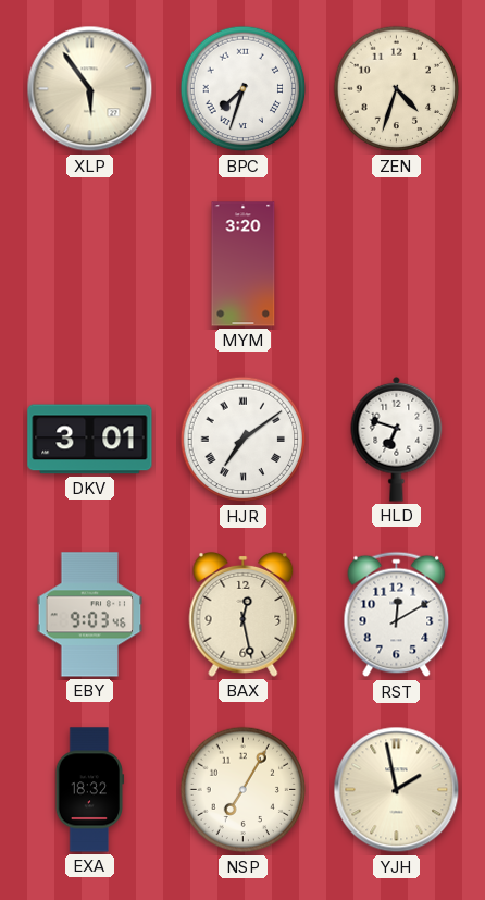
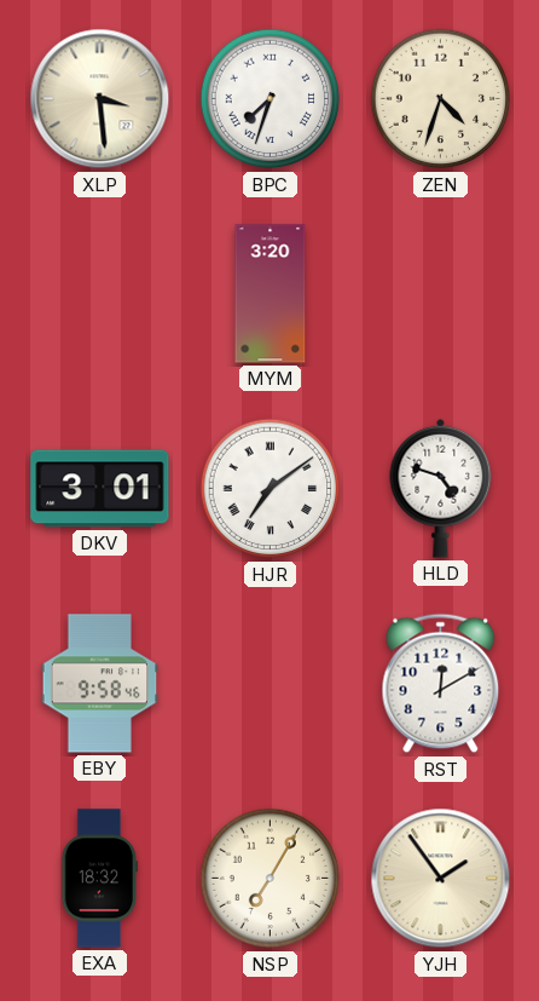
XLP: 5:54 -> 3:29
HLD: 6:48 -> 4:48
EBY: 9:03 -> 9:58
BAX: 12:28 -> none
YJH: 1:58 -> 1:54
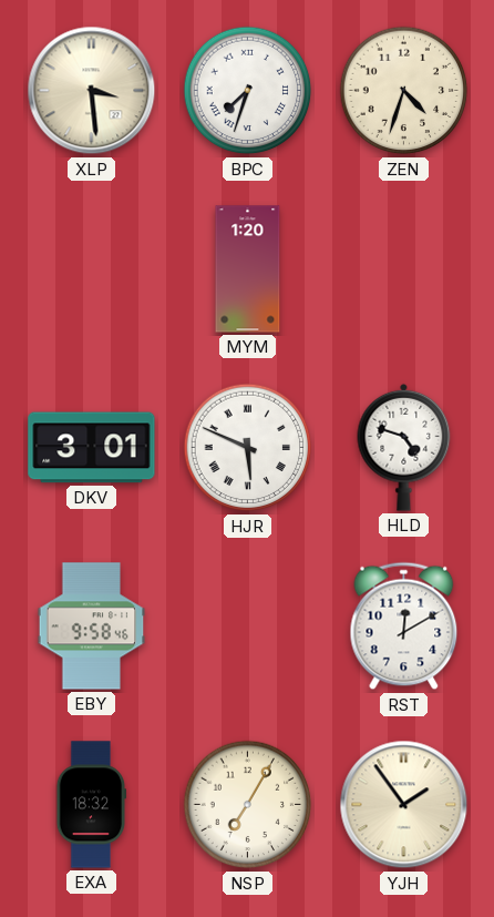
MYM: 3:20 -> 1:20
HJR: 7:09 -> 5:49
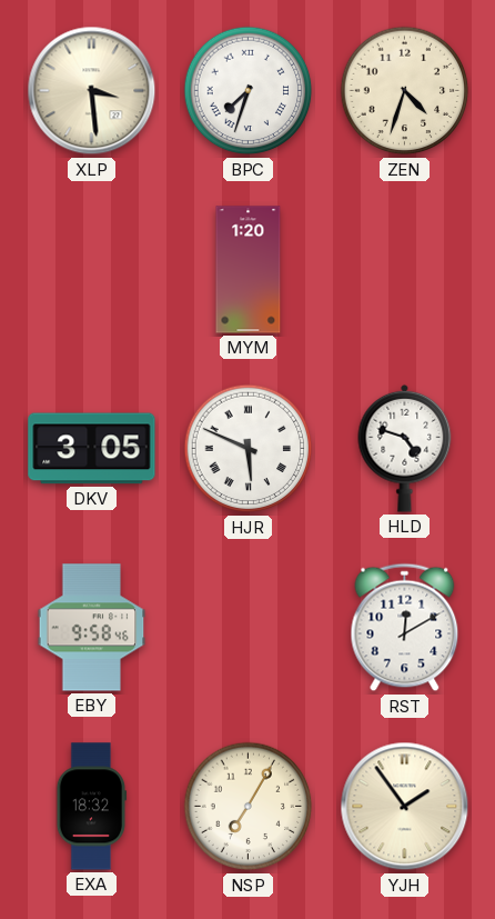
DKV: 3:01 -> 3:05
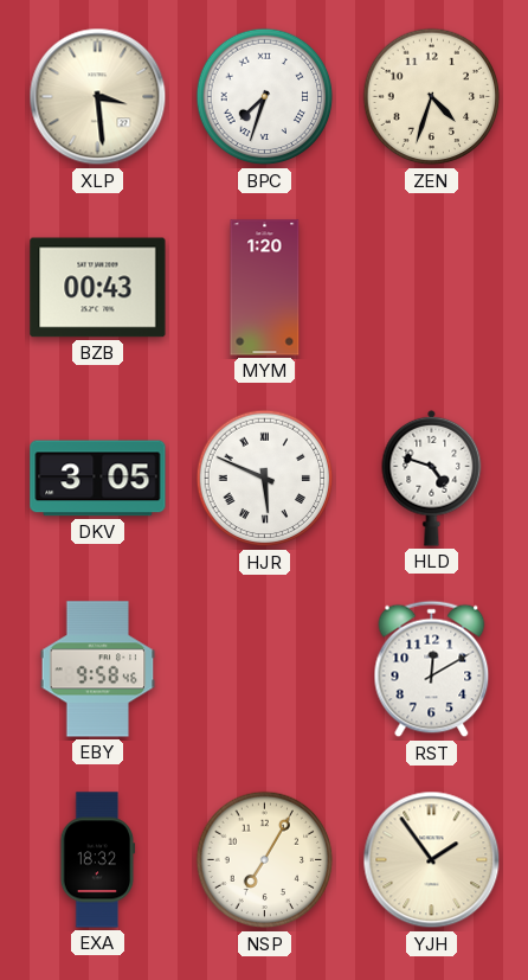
BZB: none -> 00:43
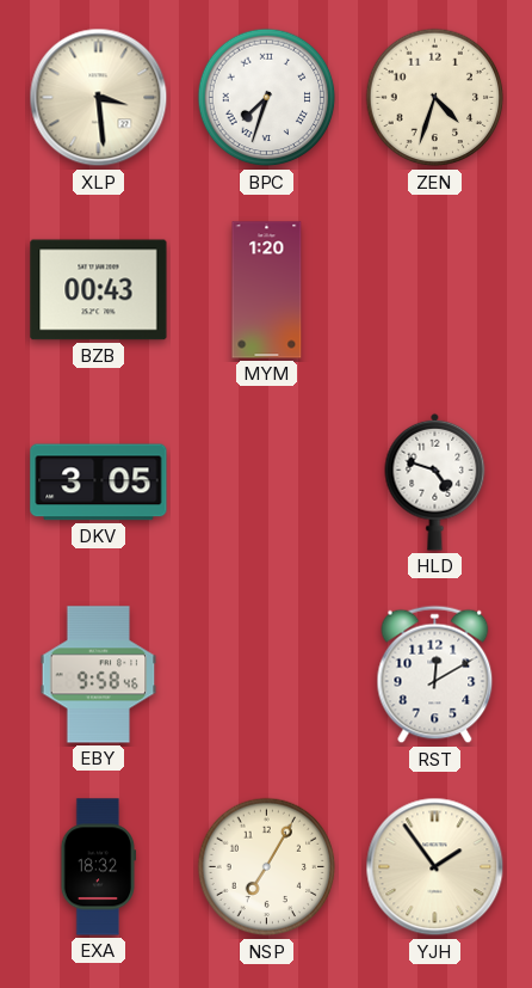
HJR: 5:49 -> none
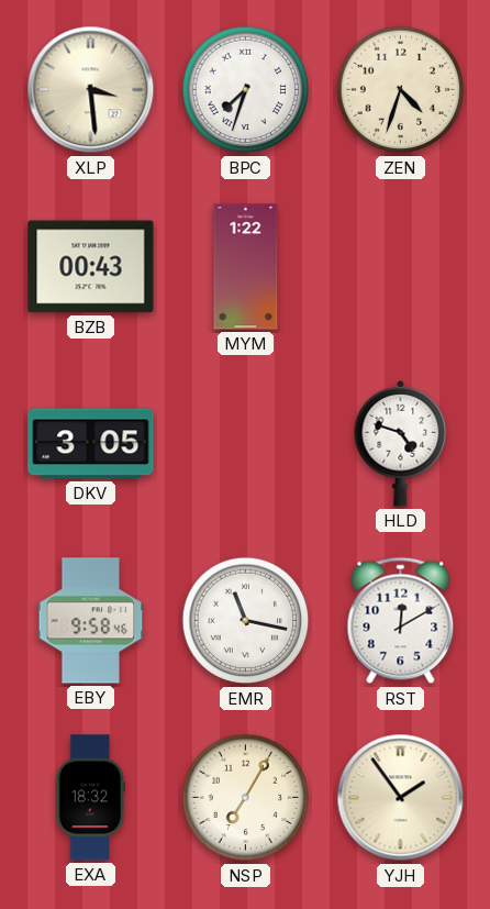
MYM: 1:20 -> 1:22
EMR: none -> 11:17
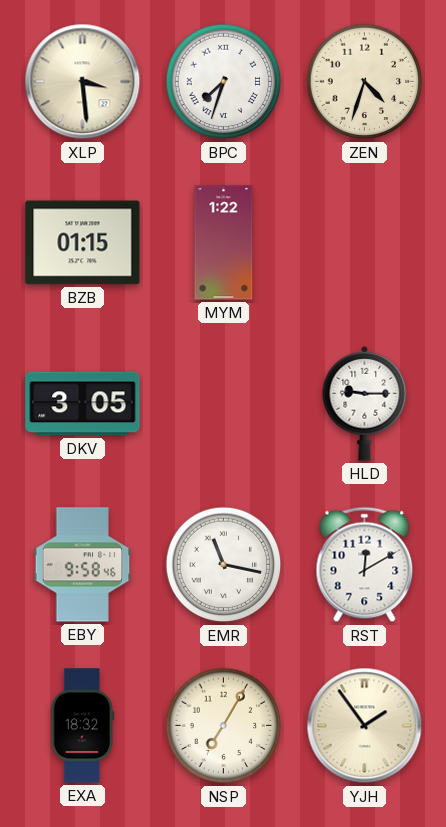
BZB: 00:43 -> 01:15
HLD: 4:48 -> 9:15
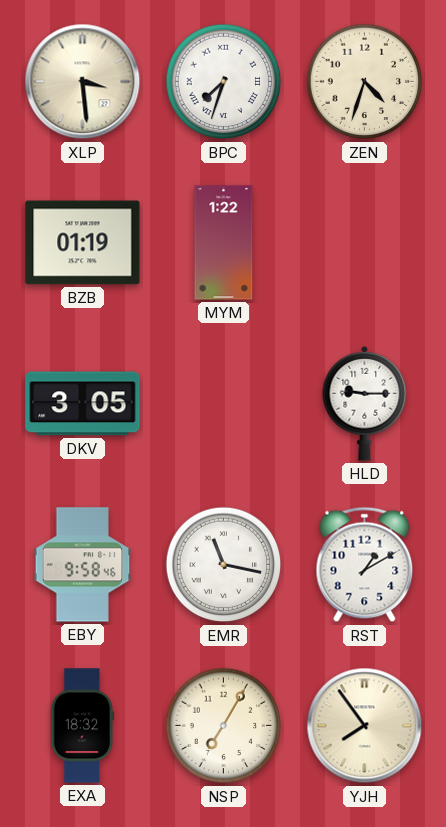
BZB: 01:15 -> 01:19
RST: 12:10 -> 1:10
YJH: 1:54 -> 7:54
